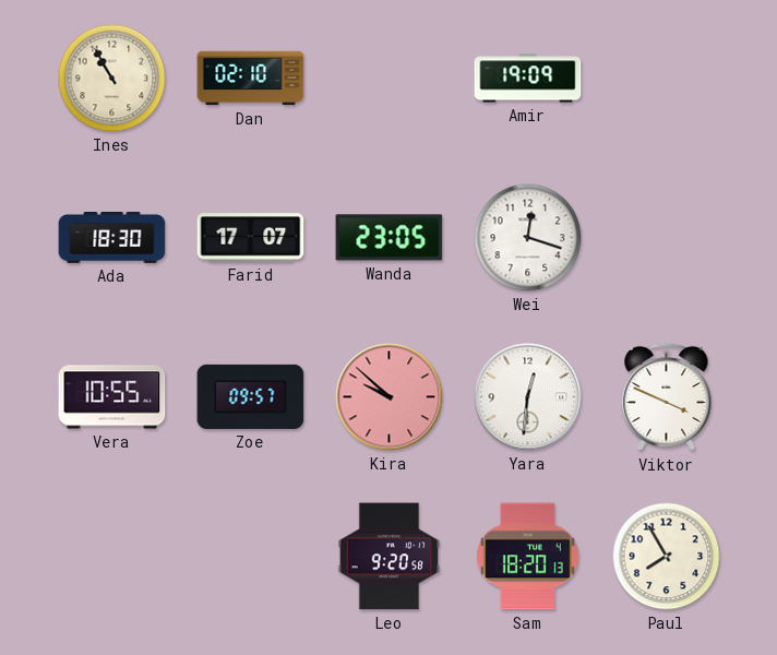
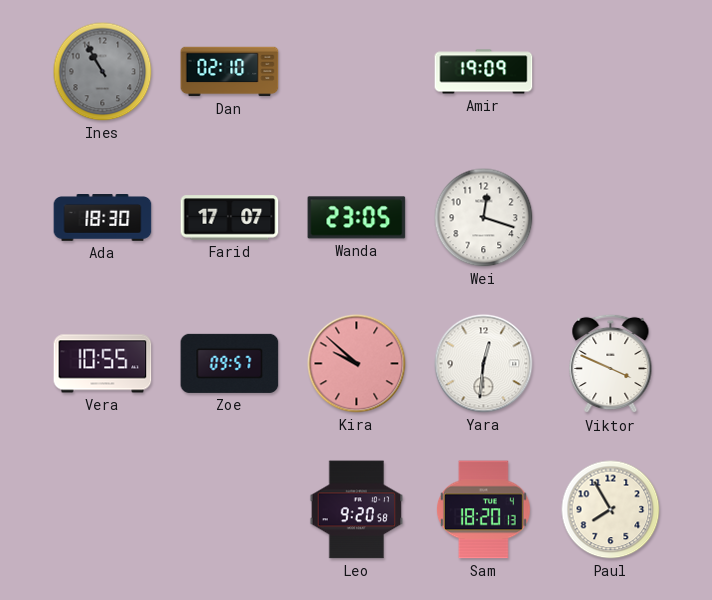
Ines dial: cream -> grey
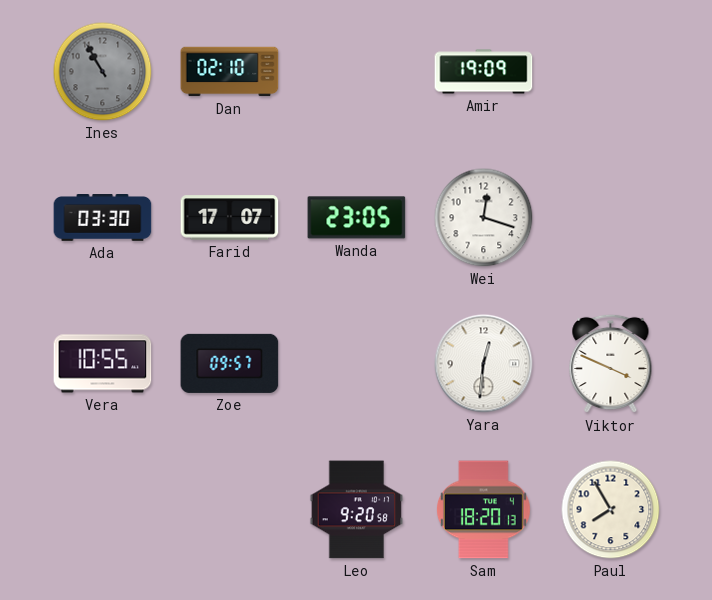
Ada: 18:30 -> 03:30
Kira: 9:52 -> none
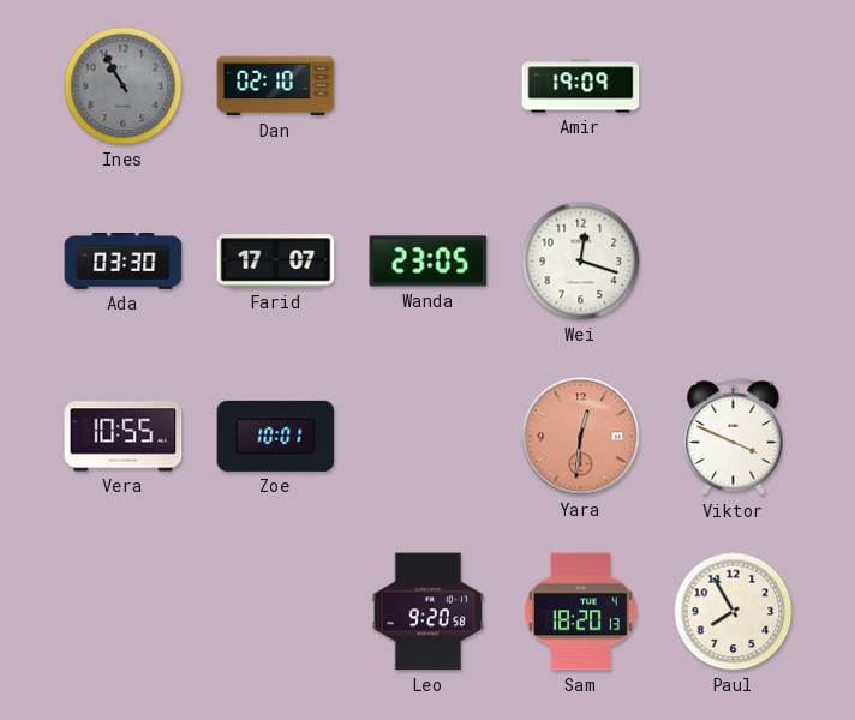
Zoe: 09:57 -> 10:01
Yara dial: white -> salmon
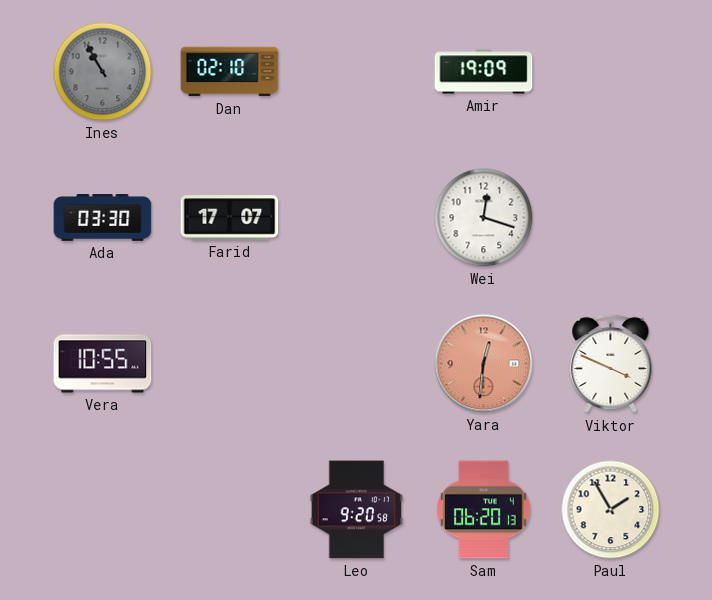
Wanda: 23:05 -> none
Zoe: 10:01 -> none
Sam: 18:20 -> 06:20
Paul: 7:55 -> 1:55
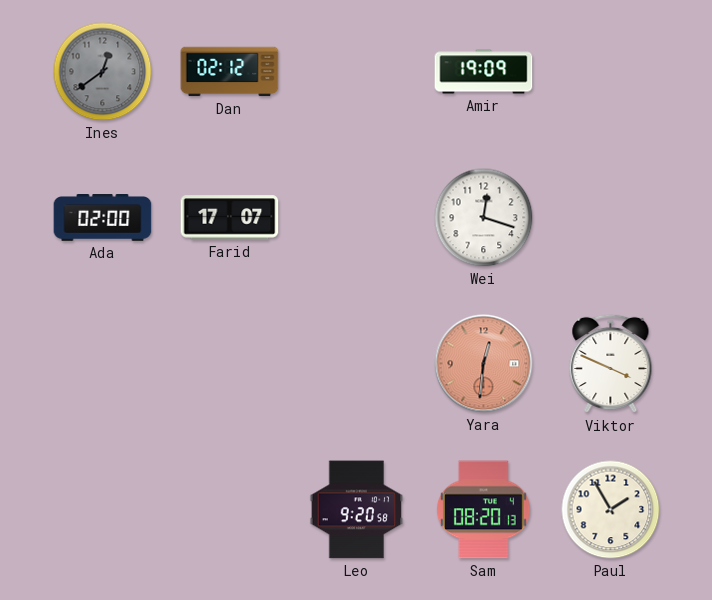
Ines: 10:55 -> 12:39
Dan: 02:10 -> 02:12
Ada: 03:30 -> 02:00
Vera: 10:55 -> none
Sam: 06:20 -> 08:20
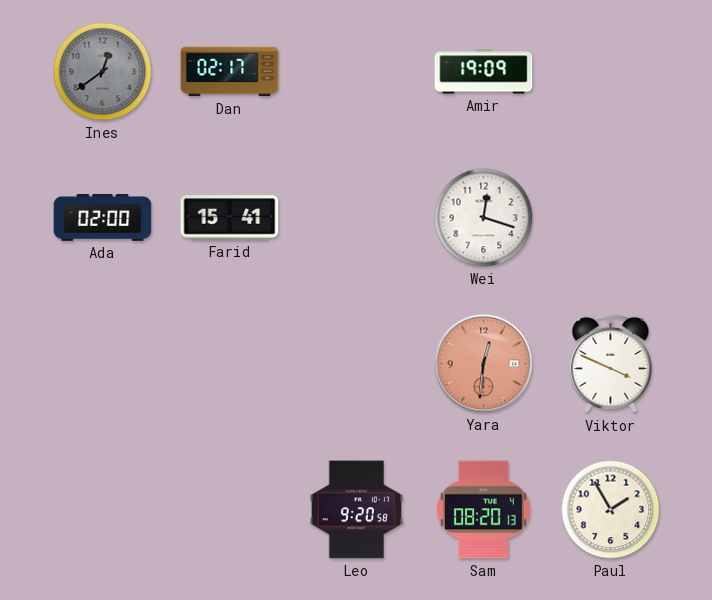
Dan: 02:12 -> 02:17
Farid: 17:07 -> 15:41
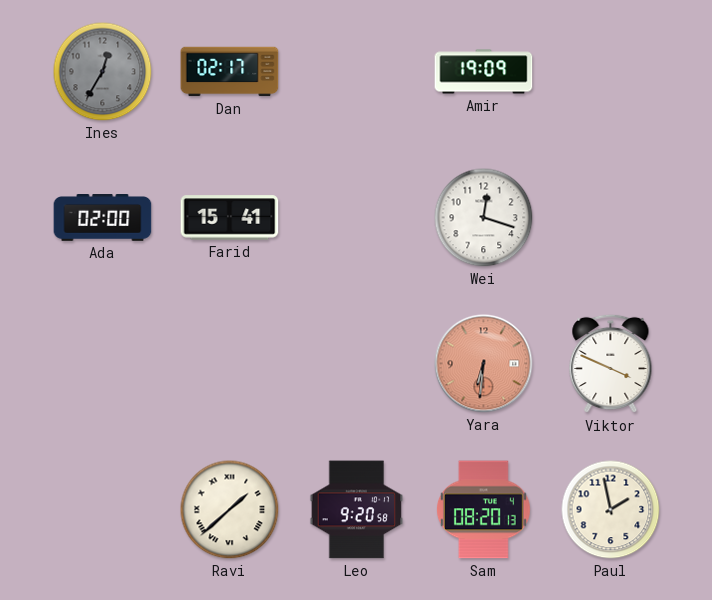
Ines: 12:39 -> 12:35
Yara: 12:31 -> 6:31
Ravi: none -> 1:38
Paul: 1:55 -> 1:58
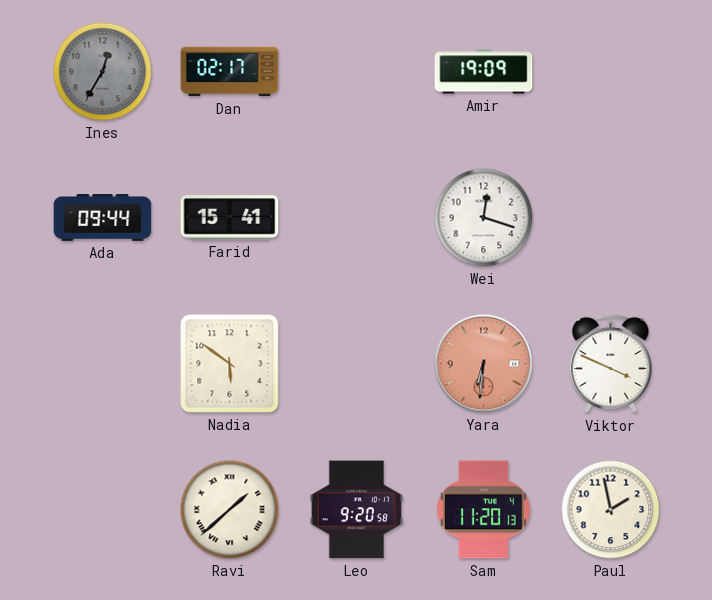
Ada: 02:00 -> 09:44
Nadia: none -> 5:51
Sam: 08:20 -> 11:20
